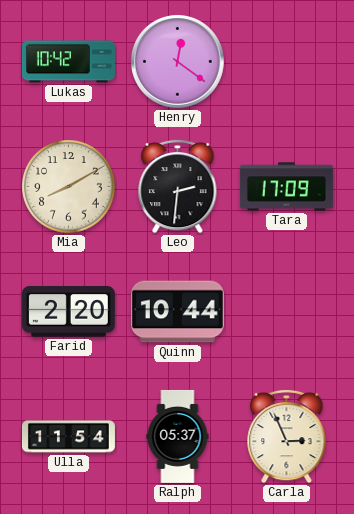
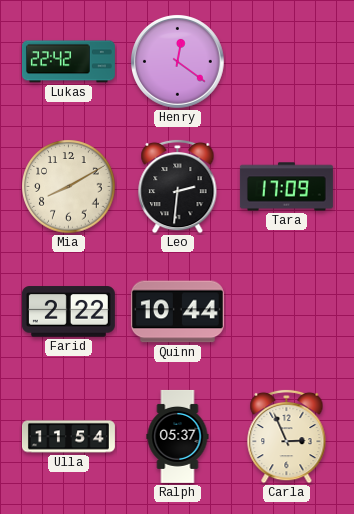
Lukas: 10:42 -> 22:42
Farid: 2:20 -> 2:22
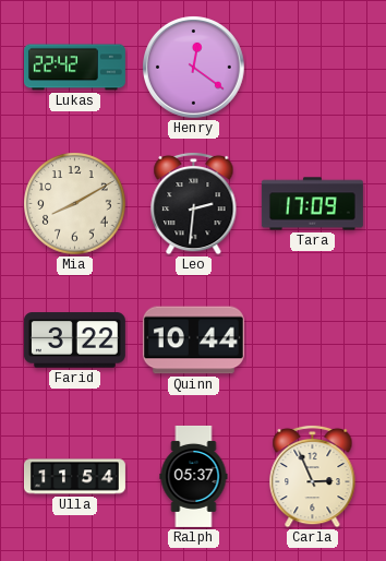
Farid: 2:22 -> 3:22
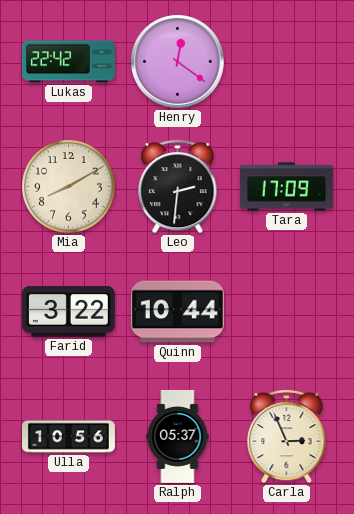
Ulla: 11:54 -> 10:56
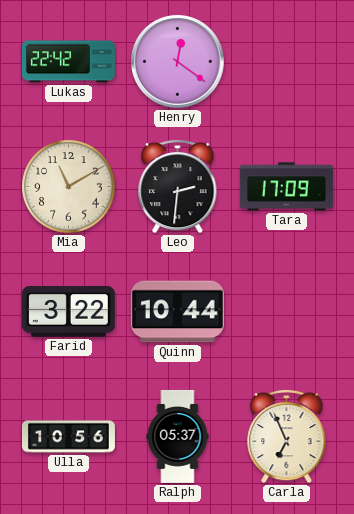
Mia: 8:10 -> 11:10
Carla: 2:56 -> 6:56
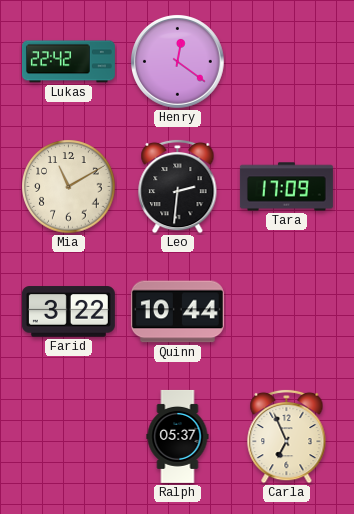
Ulla: 10:56 -> none
